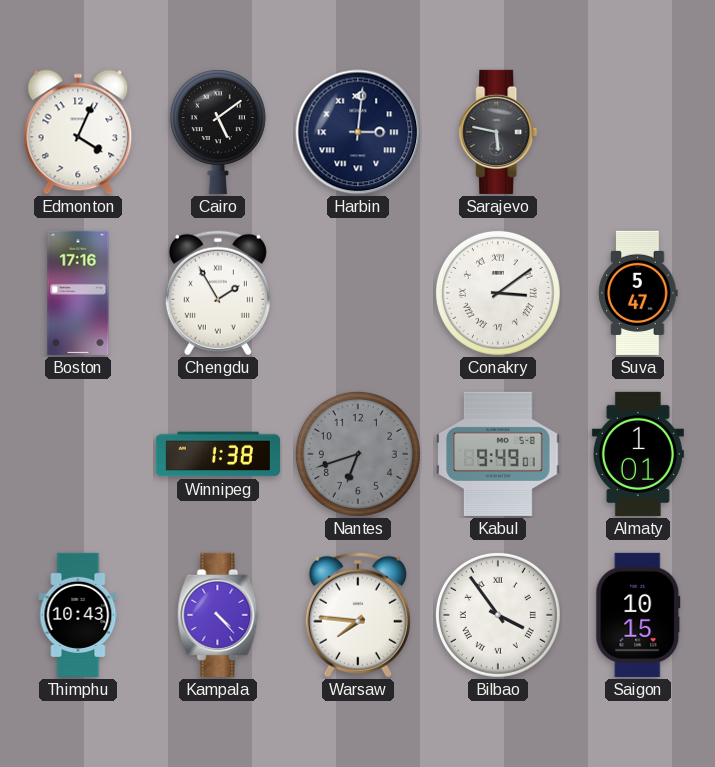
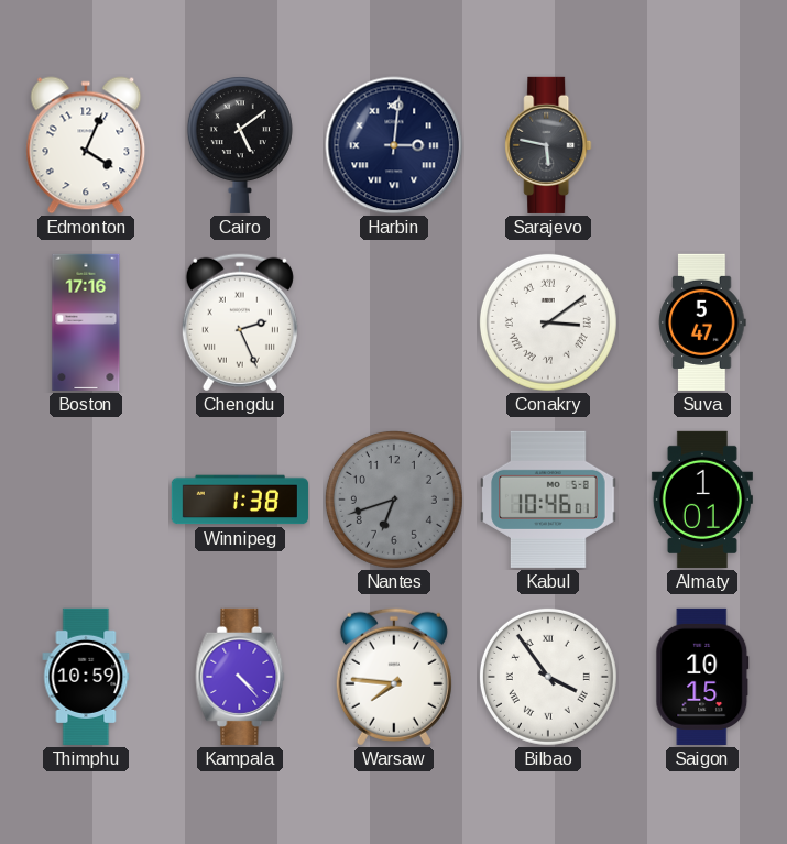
Chengdu: 1:55 -> 2:26
Kabul: 9:49 -> 10:46
Thimphu: 10:43 -> 10:59
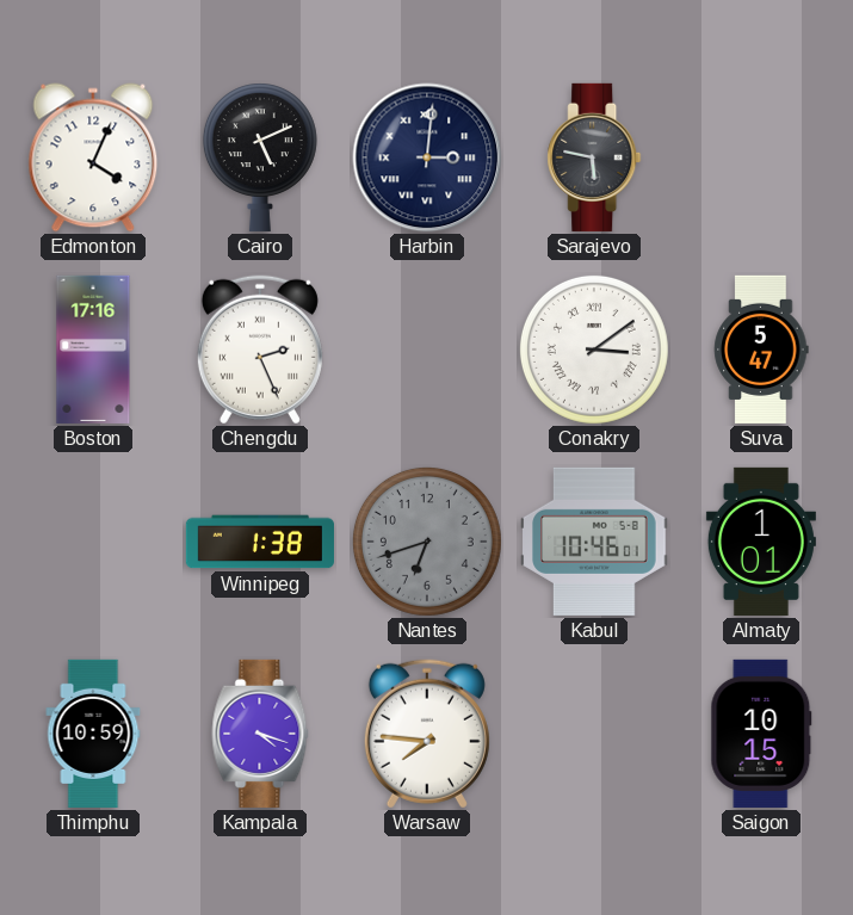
Cairo: 5:09 -> 5:11
Kampala: 4:23 -> 4:18
Bilbao: 3:54 -> none
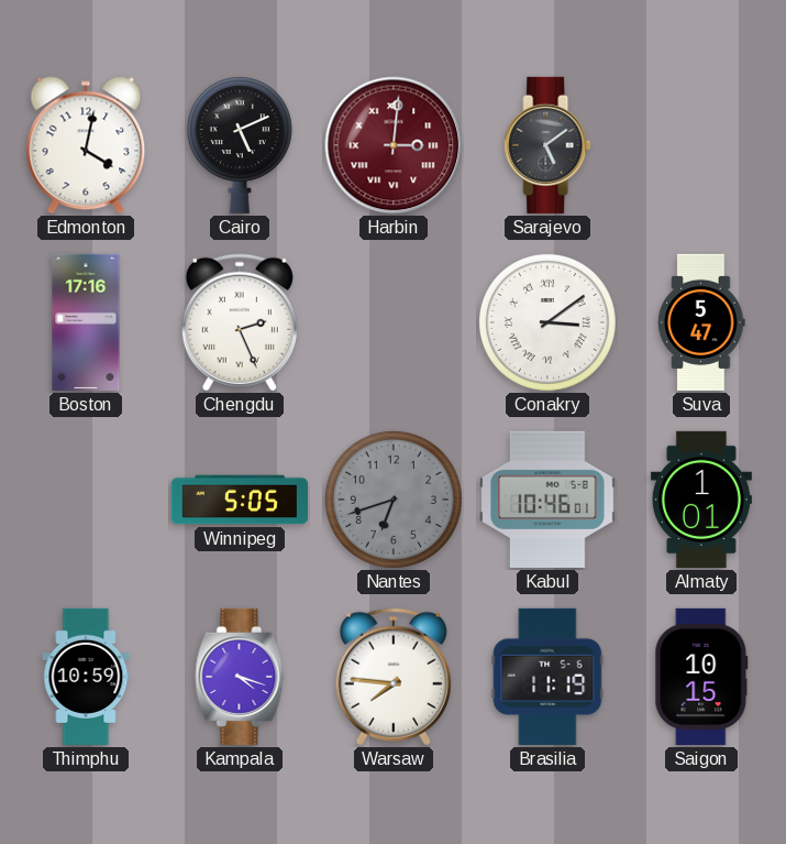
Edmonton: 4:04 -> 4:02
Harbin dial: navy -> burgundy
Sarajevo: 5:47 -> 5:09
Winnipeg: 1:38 -> 5:05
Brasilia: none -> 11:19
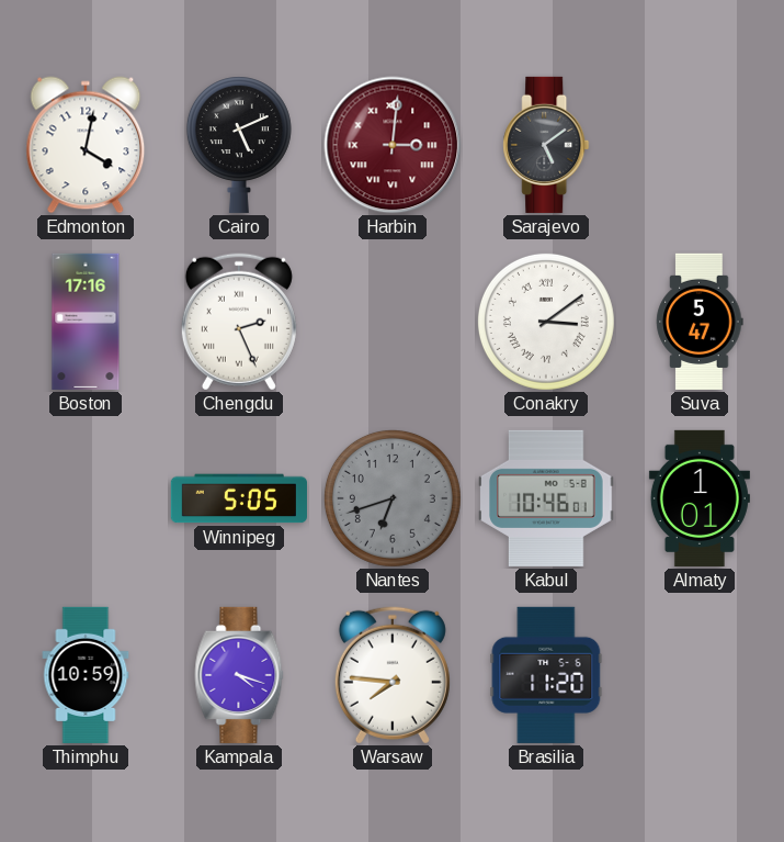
Brasilia: 11:19 -> 11:20
Saigon: 10:15 -> none
